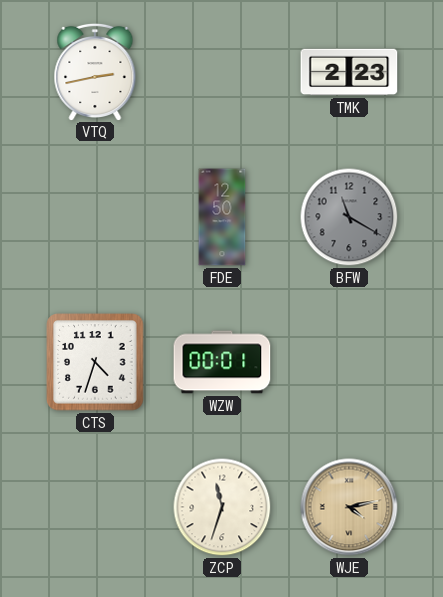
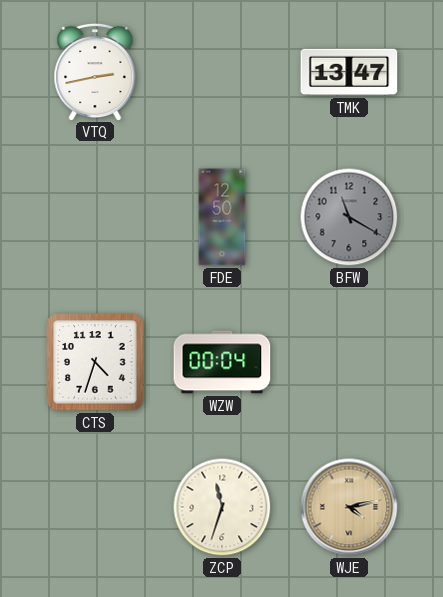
TMK: 2:23 -> 13:47
WZW: 00:01 -> 00:04
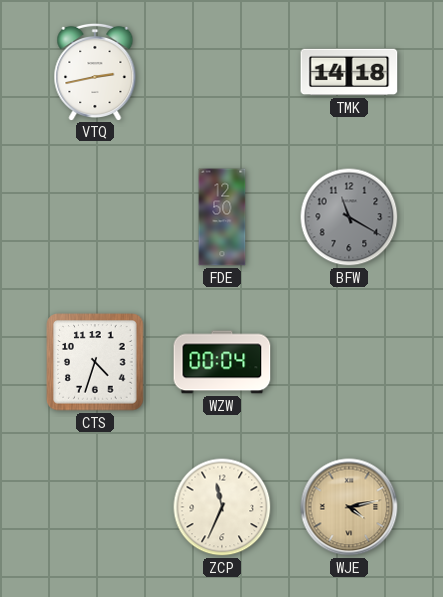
TMK: 13:47 -> 14:18
ZCP: 11:33 -> 11:34
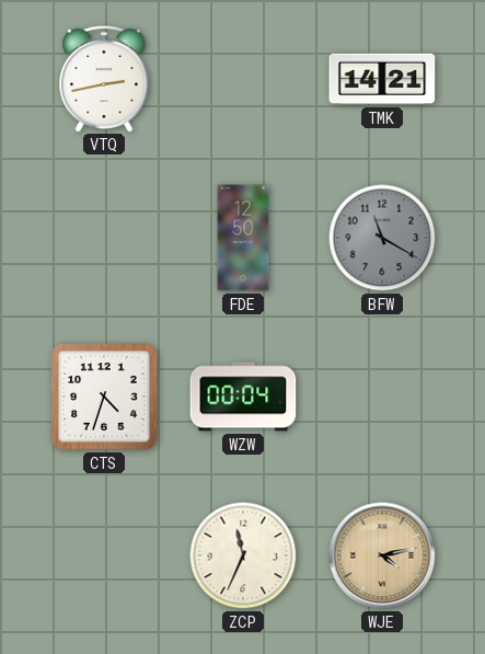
TMK: 14:18 -> 14:21
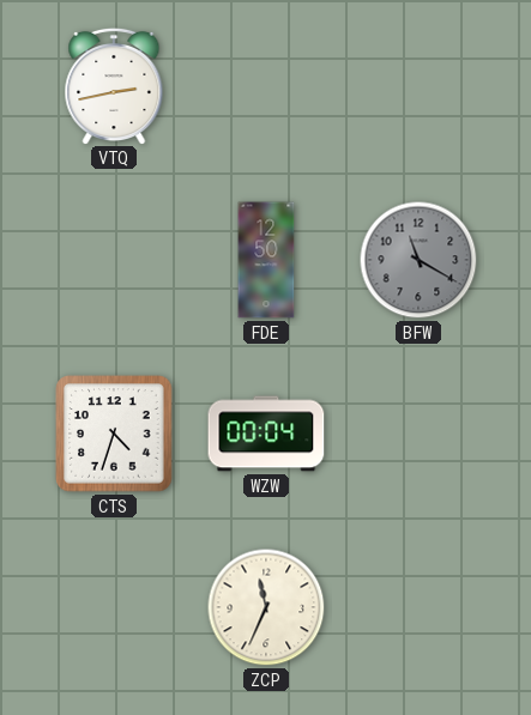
TMK: 14:21 -> none
WJE: 4:13 -> none
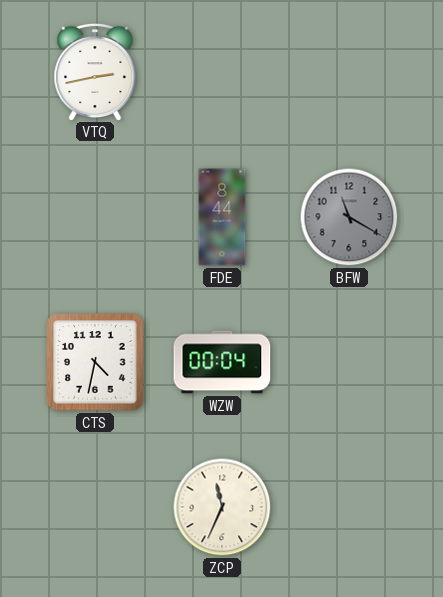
FDE: 12:50 -> 8:44
CTS: 4:33 -> 4:32
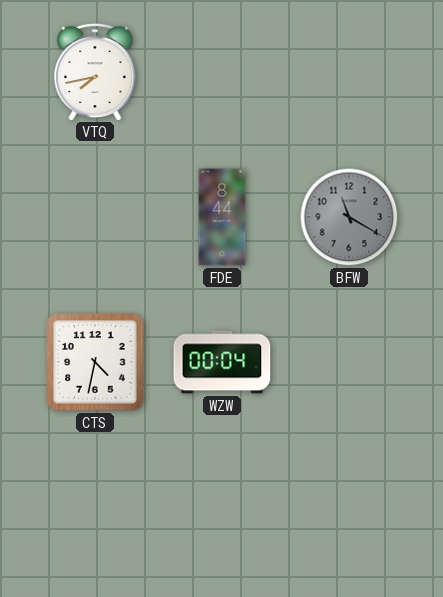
VTQ: 2:43 -> 7:43
ZCP: 11:34 -> none
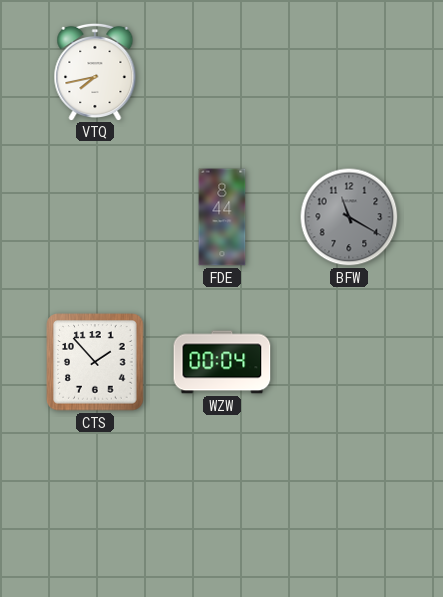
CTS: 4:32 -> 1:53
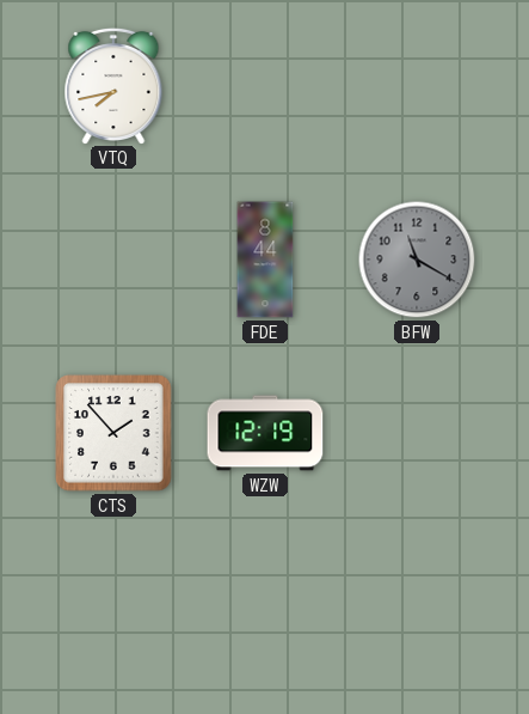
WZW: 00:04 -> 12:19
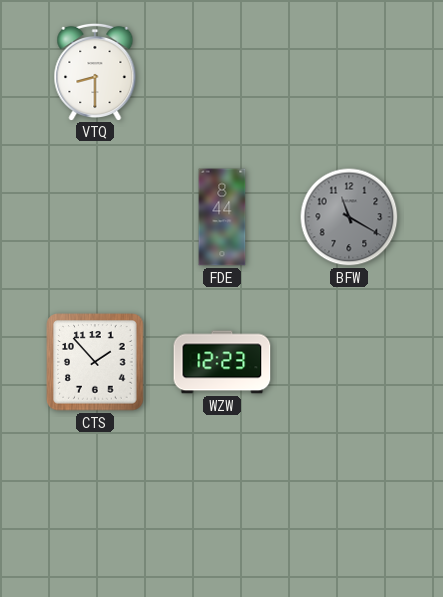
VTQ: 7:43 -> 8:30
WZW: 12:19 -> 12:23
